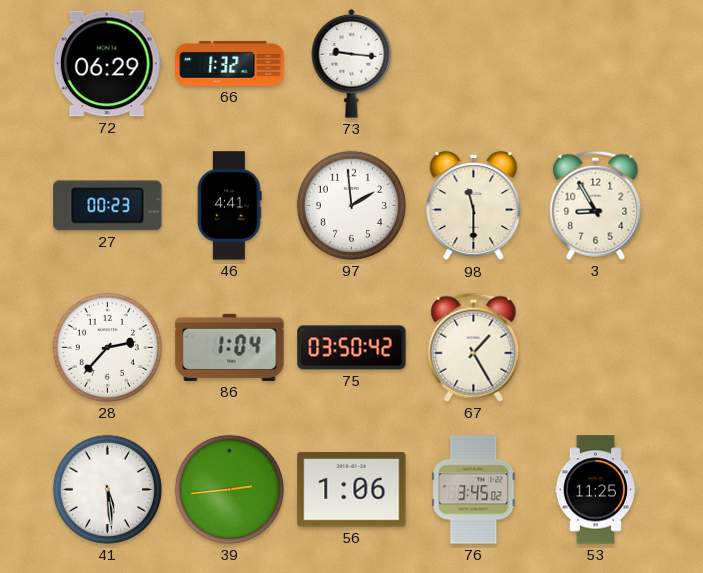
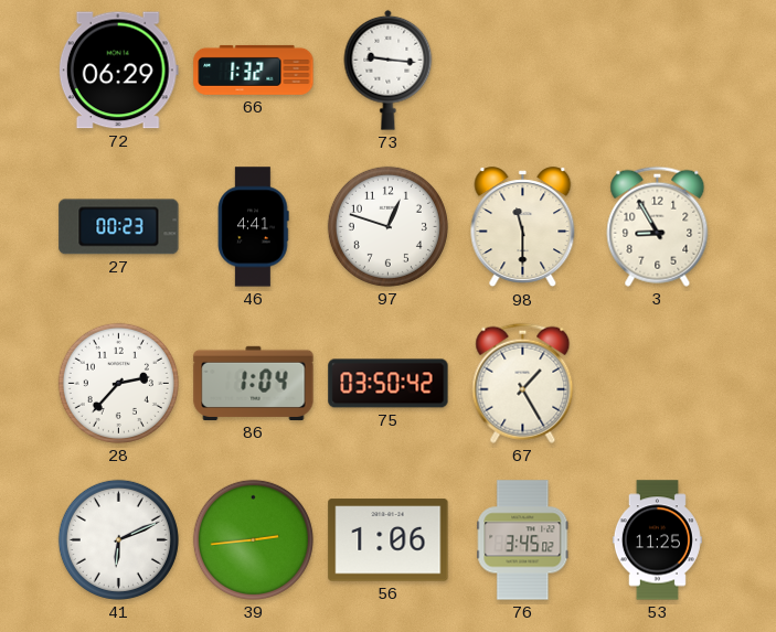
97: 1:59 -> 12:48
41: 5:29 -> 6:11
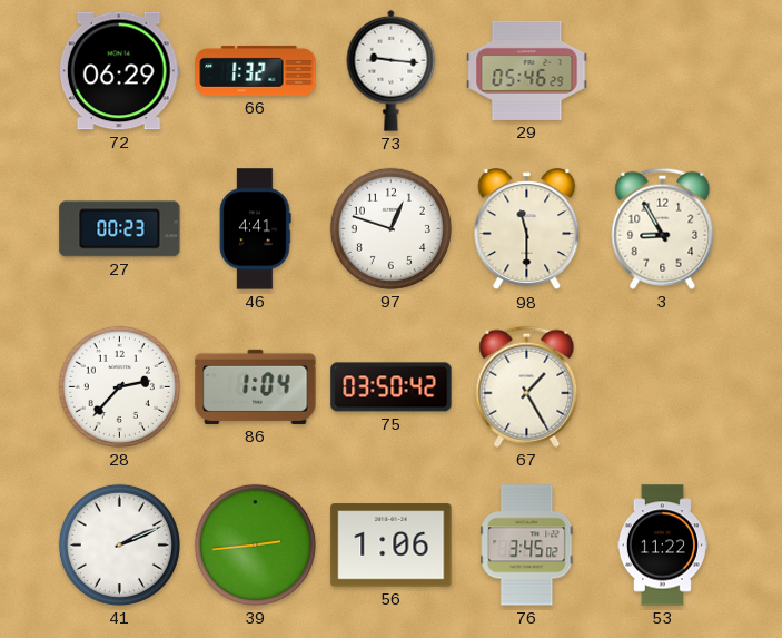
29: none -> 05:46
41: 6:11 -> 2:11
53: 11:25 -> 11:22
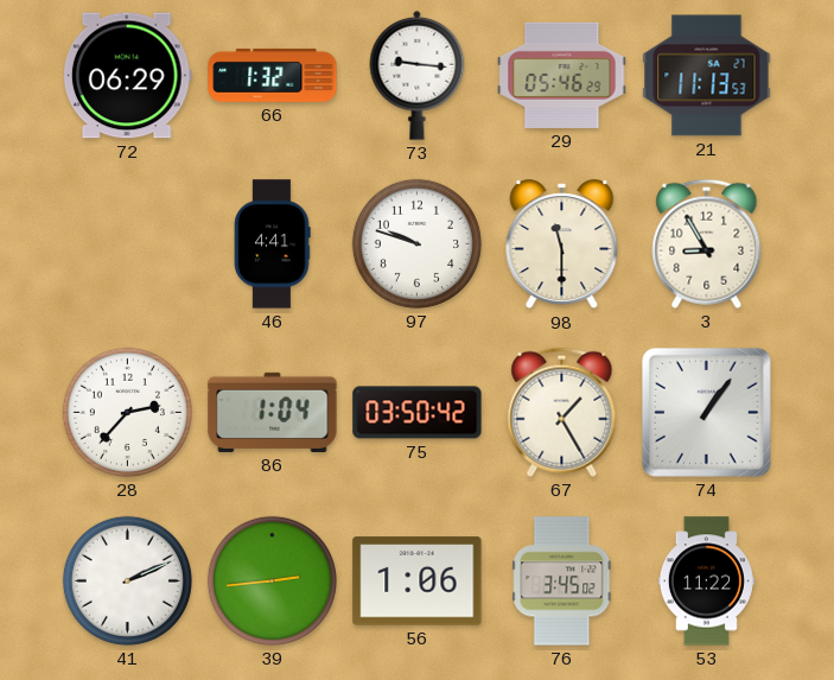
21: none -> 11:13
27: 00:23 -> none
97: 12:48 -> 9:48
74: none -> 1:06
